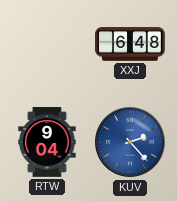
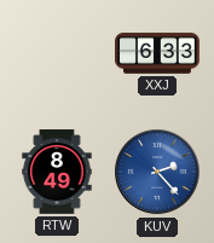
XXJ: 6:48 -> 6:33
RTW: 9:04 -> 8:49
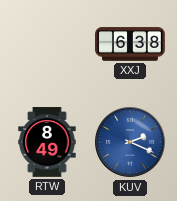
XXJ: 6:33 -> 6:38
KUV: 2:23 -> 2:19
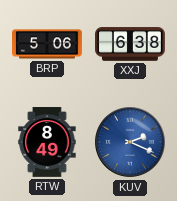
BRP: none -> 5:06
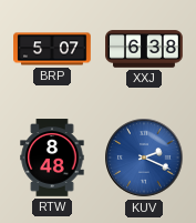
BRP: 5:06 -> 5:07
RTW: 8:49 -> 8:48
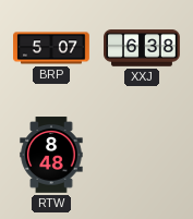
KUV: 2:19 -> none
